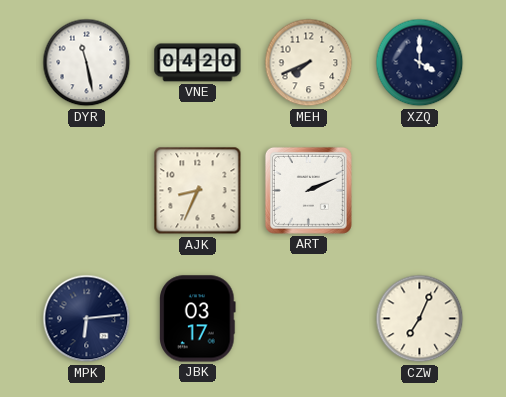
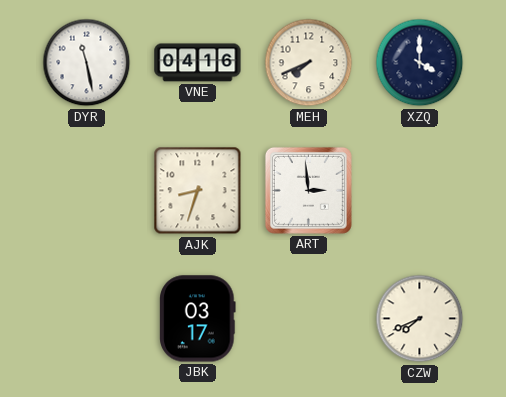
VNE: 04:20 -> 04:16
AJK: 8:34 -> 8:33
ART: 2:11 -> 2:59
MPK: 6:14 -> none
CZW: 7:04 -> 7:41
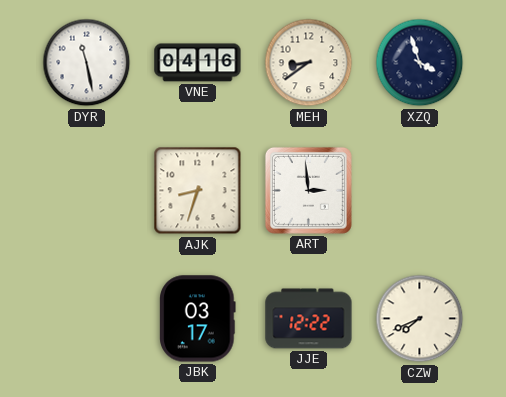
MEH: 7:41 -> 8:39
XZQ: 4:00 -> 3:57
JJE: none -> 12:22
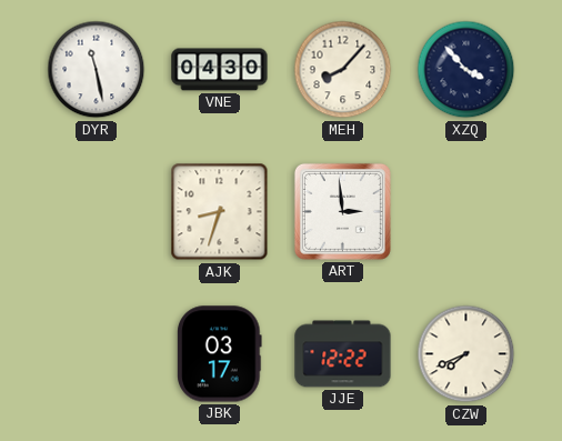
VNE: 04:16 -> 04:30
MEH: 8:39 -> 8:07
XZQ: 3:57 -> 3:53
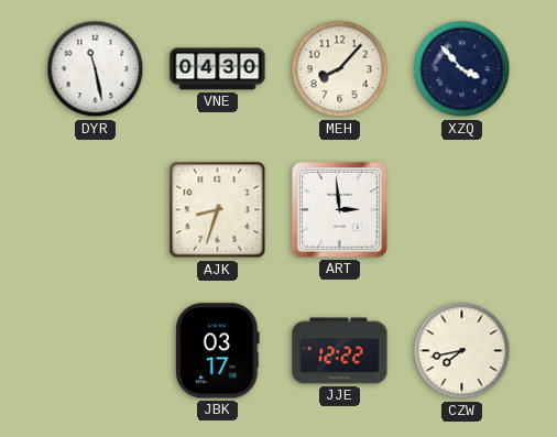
CZW: 7:41 -> 7:43
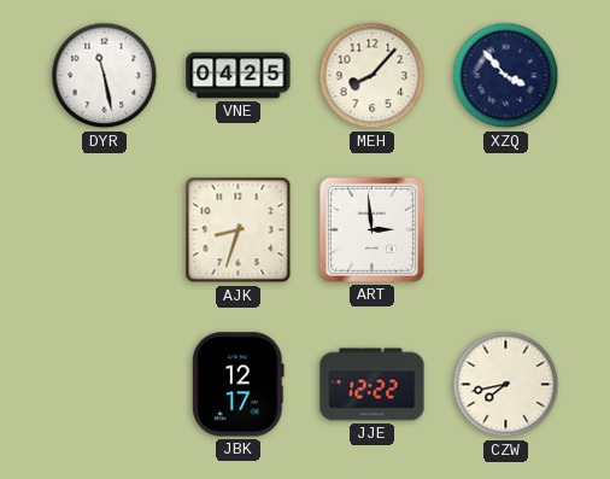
VNE: 04:30 -> 04:25
JBK: 03:17 -> 12:17
